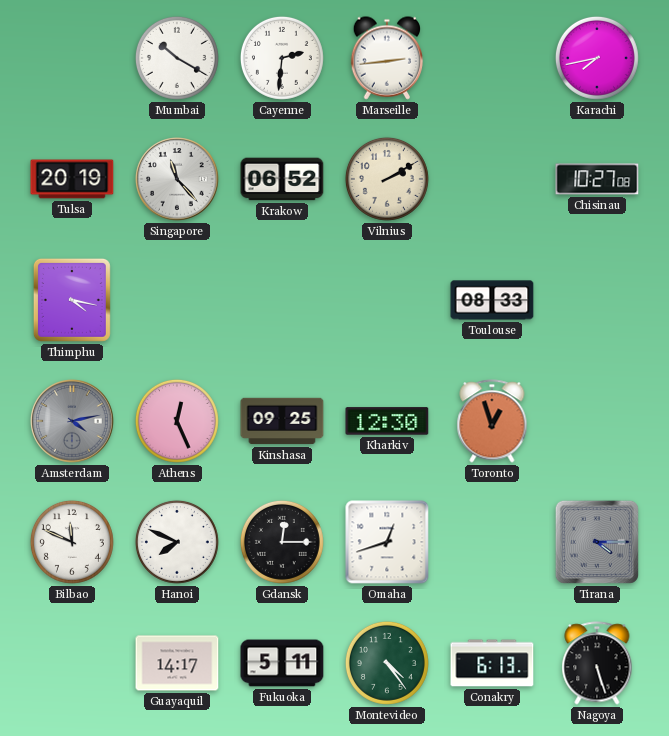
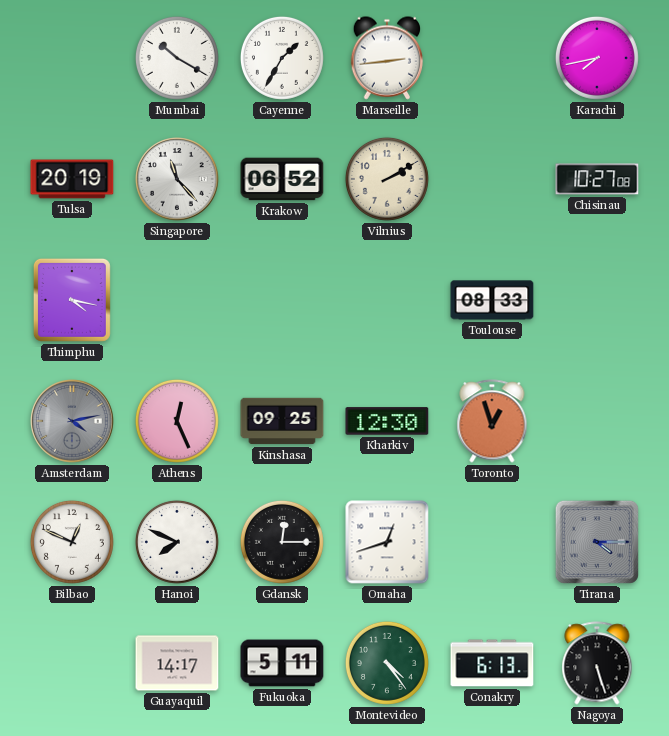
Cayenne: 2:31 -> 1:35
Bilbao: 11:49 -> 12:49
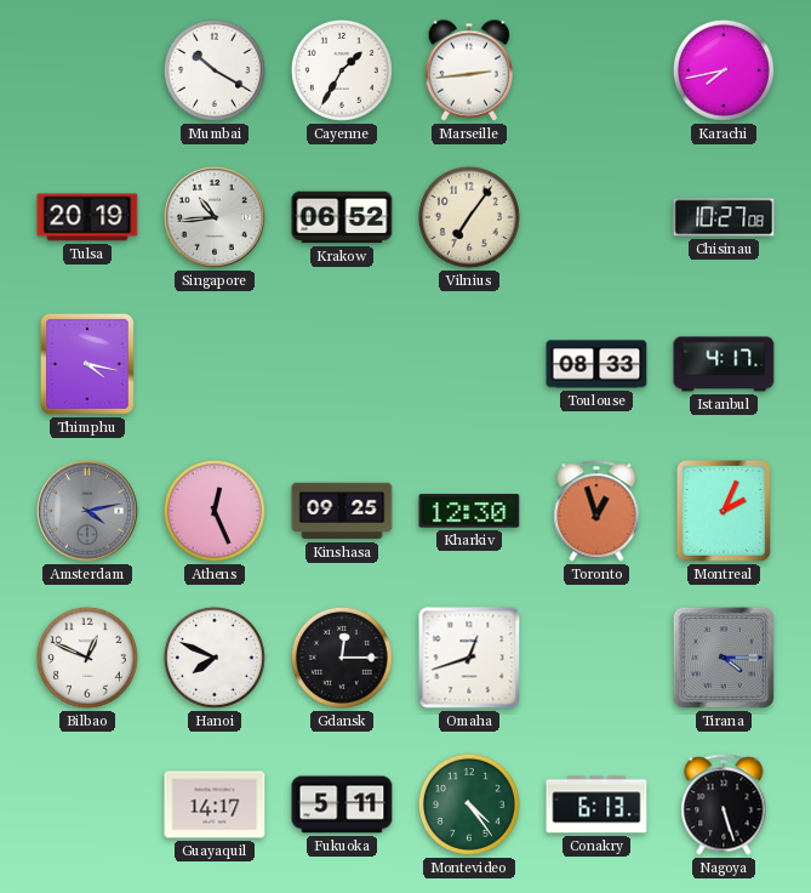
Singapore: 11:23 -> 10:44
Vilnius: 2:10 -> 7:06
Istanbul: none -> 4:17
Montreal: none -> 2:04
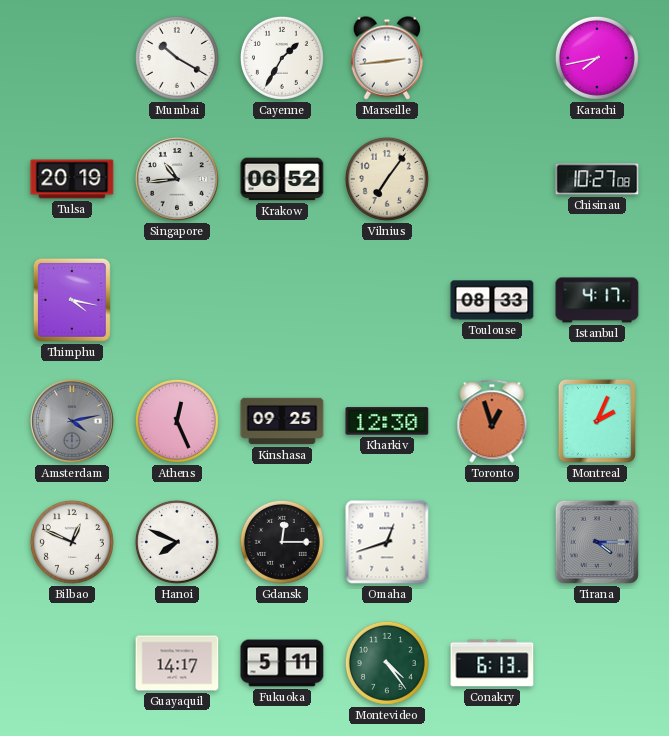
Nagoya: 5:27 -> none
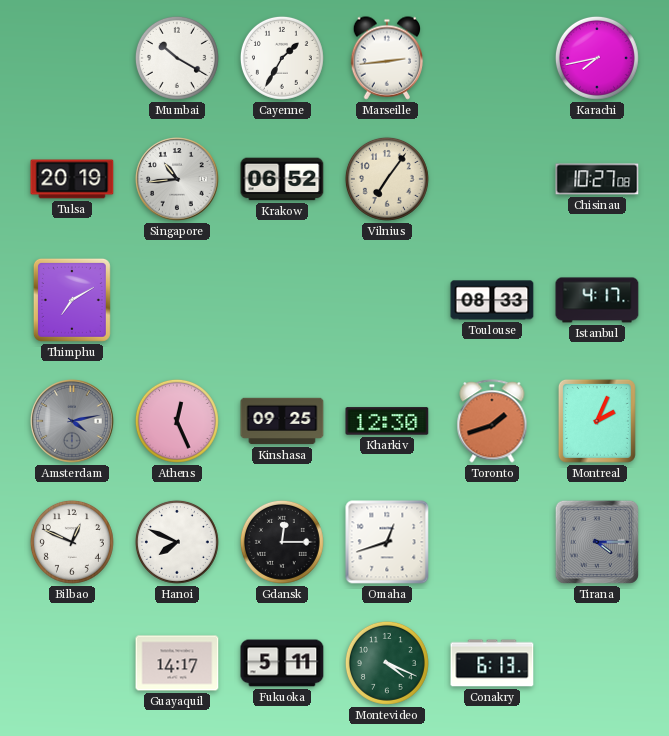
Thimphu: 4:17 -> 7:10
Toronto: 12:57 -> 1:42
Montevideo: 4:24 -> 4:19
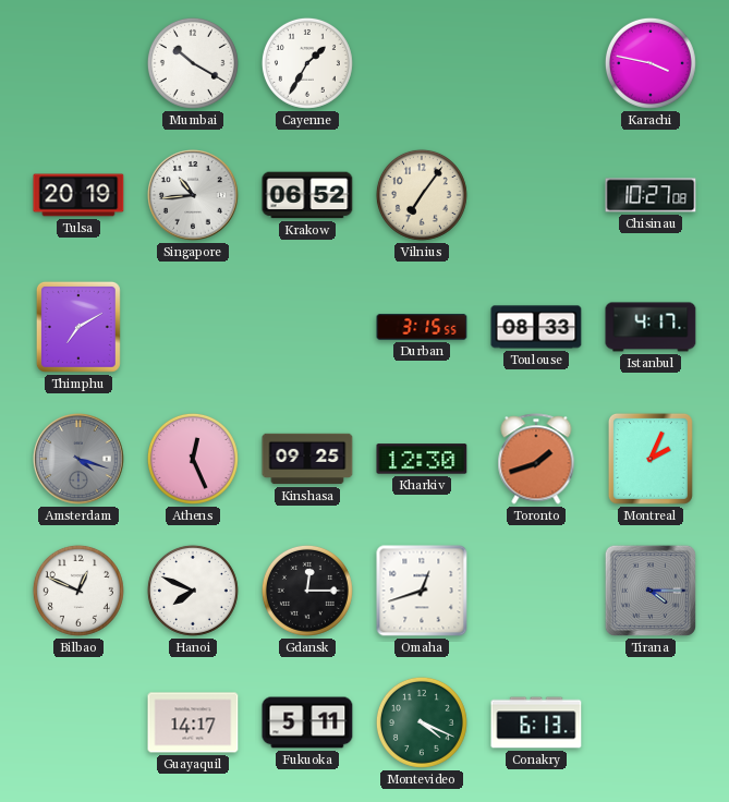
Marseille: 2:44 -> none
Karachi: 7:43 -> 3:47
Durban: none -> 3:15
Amsterdam: 4:13 -> 4:18
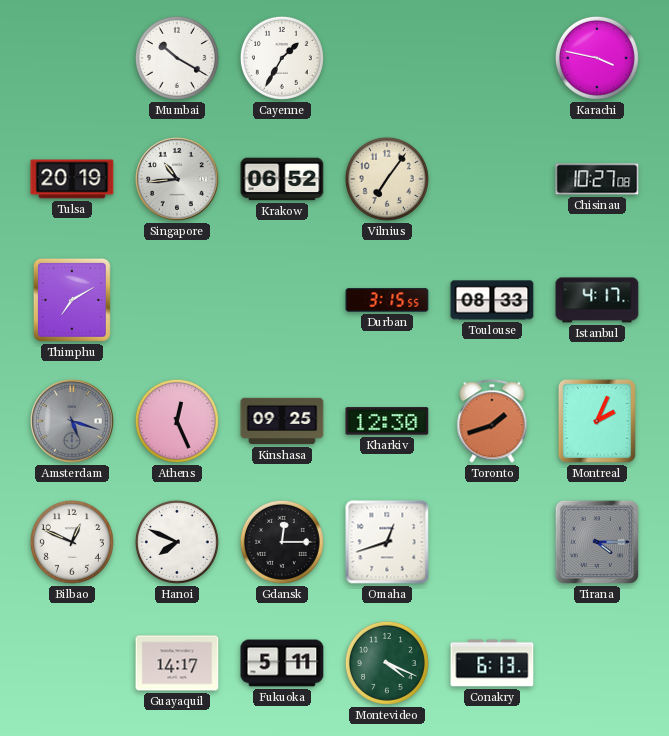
Amsterdam: 4:18 -> 5:18
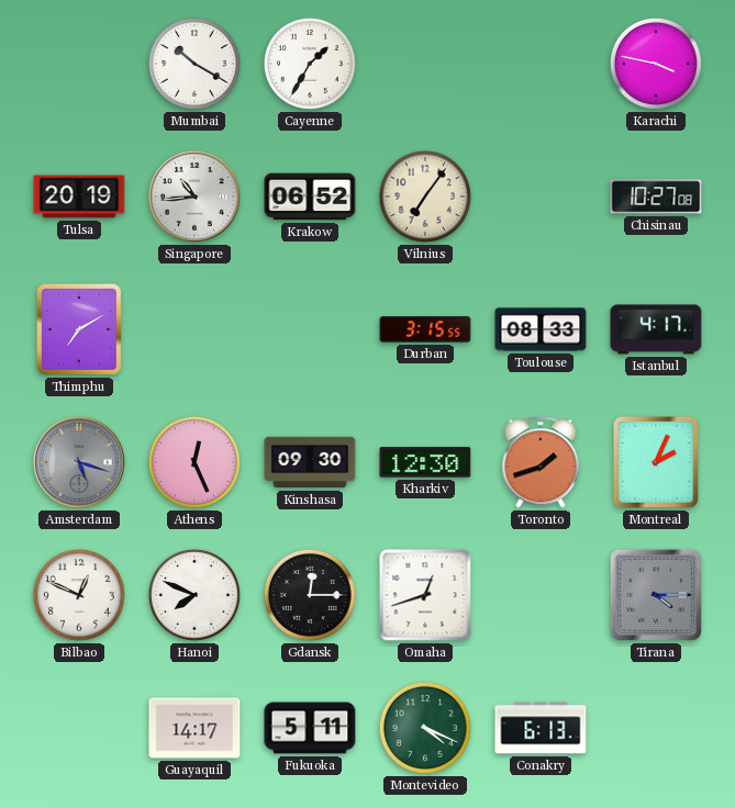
Kinshasa: 09:25 -> 09:30
